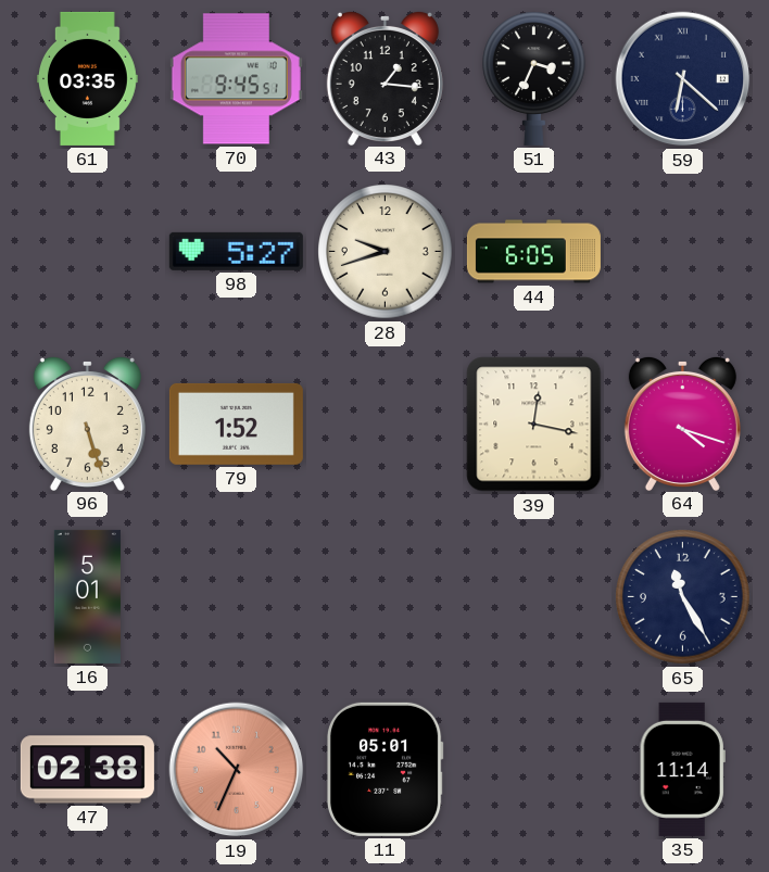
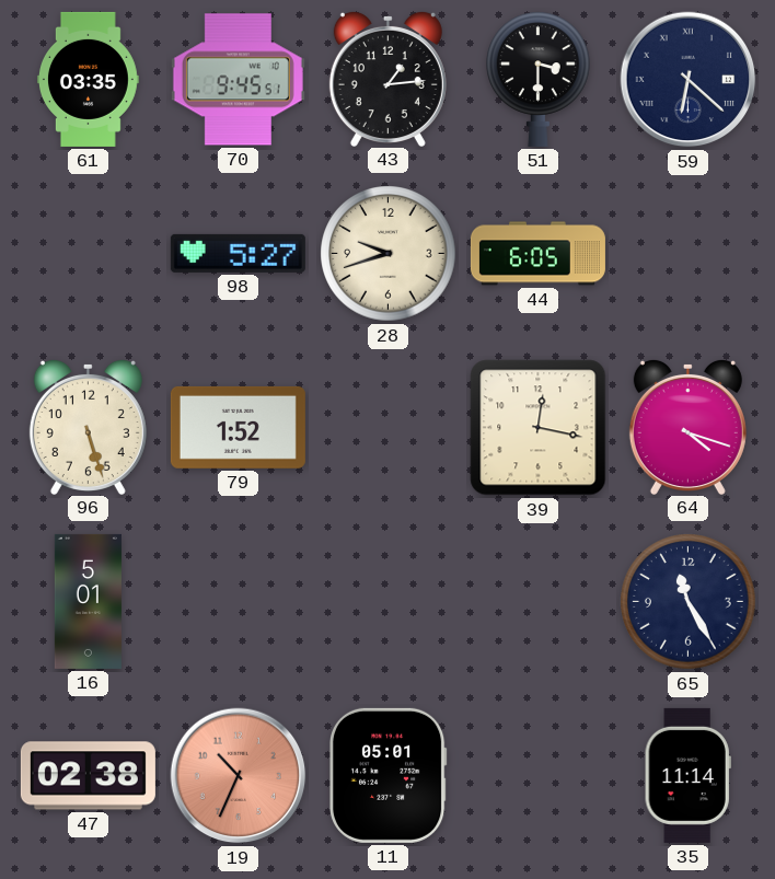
43: 1:16 -> 1:14
51: 3:34 -> 3:30
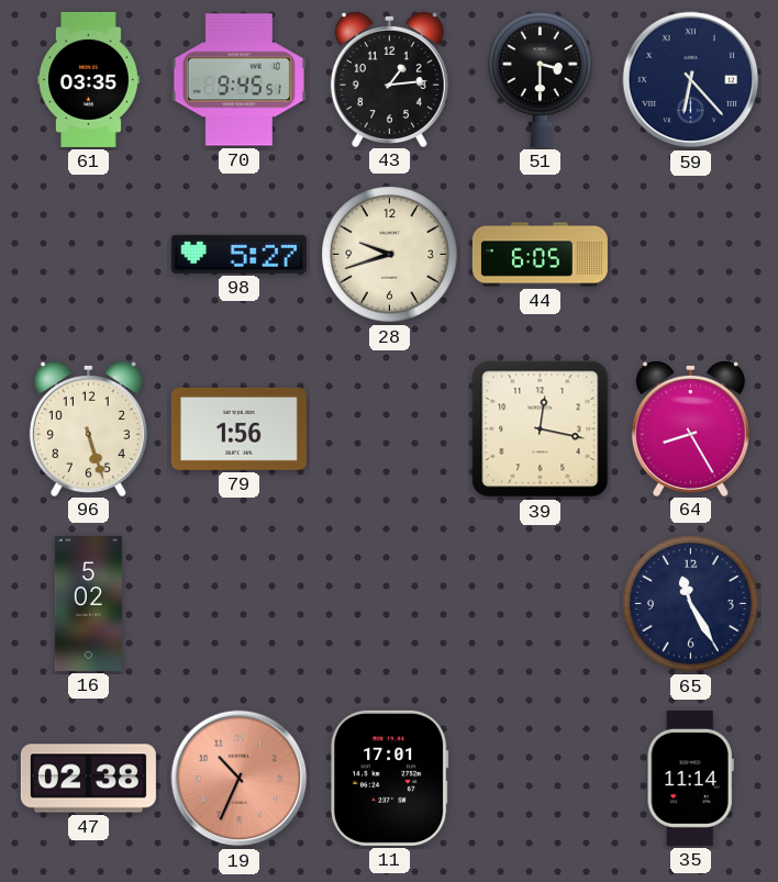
59: 6:22 -> 6:23
79: 1:52 -> 1:56
64: 4:18 -> 8:25
16: 5:01 -> 5:02
11: 05:01 -> 17:01
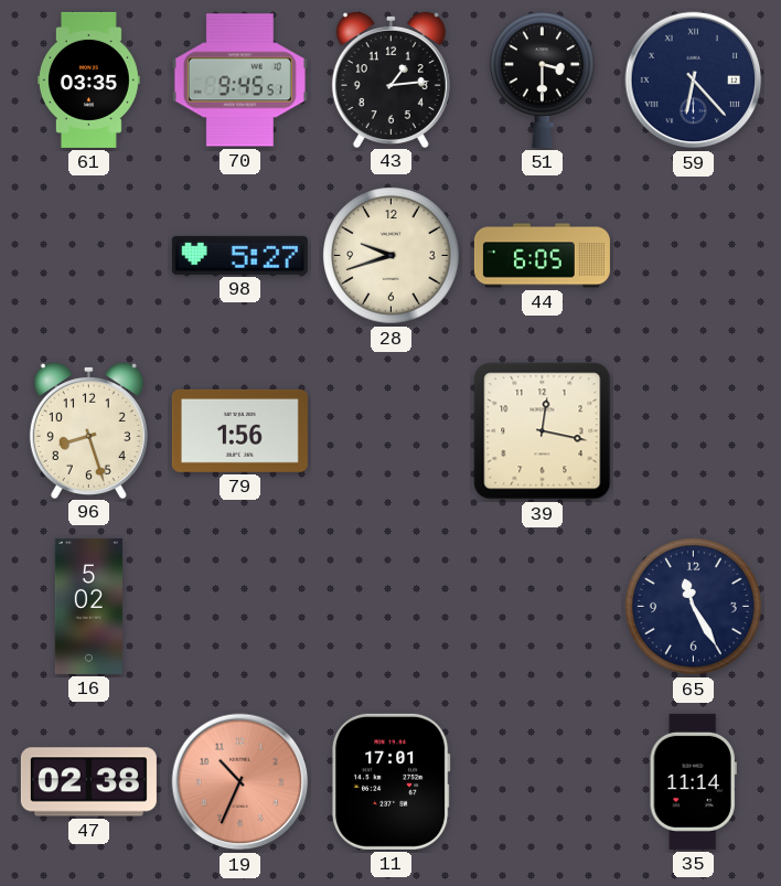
96: 5:27 -> 8:27
64: 8:25 -> none
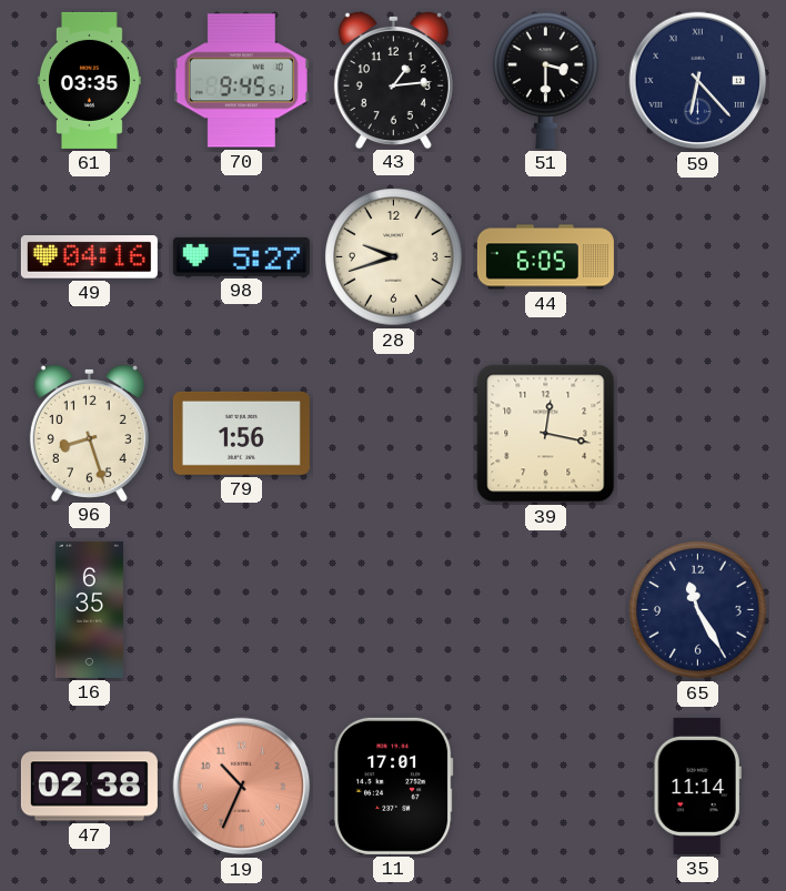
49: none -> 04:16
16: 5:02 -> 6:35
